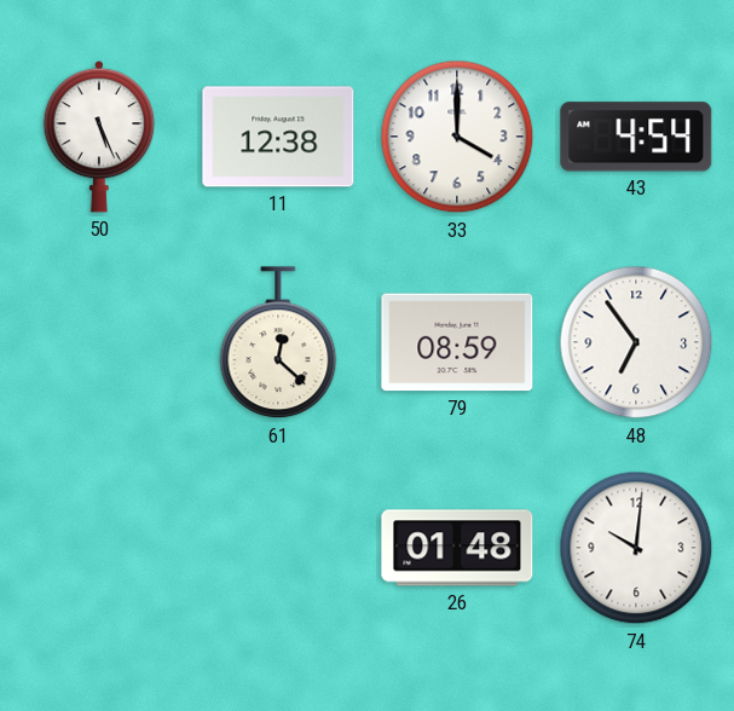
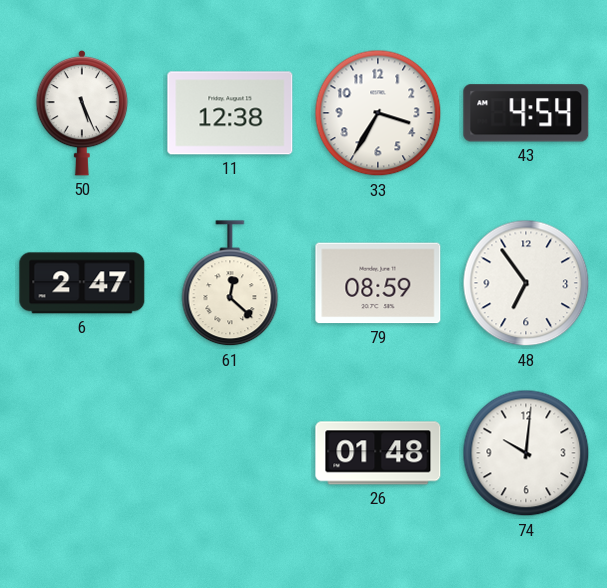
33: 4:00 -> 3:35
6: none -> 2:47
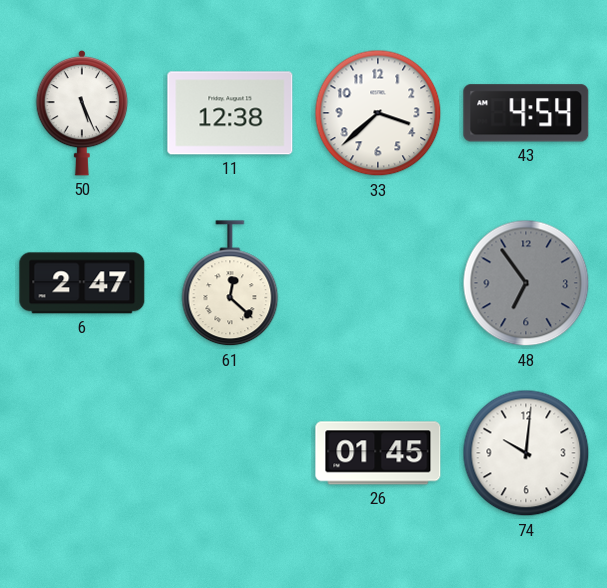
33: 3:35 -> 3:38
79: 08:59 -> none
48 dial: white -> grey
26: 01:48 -> 01:45
